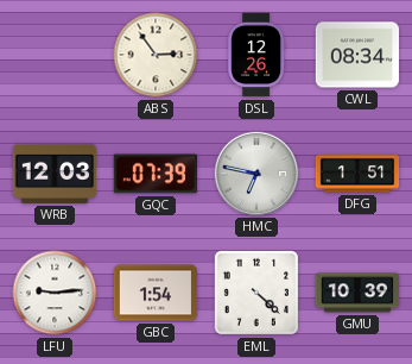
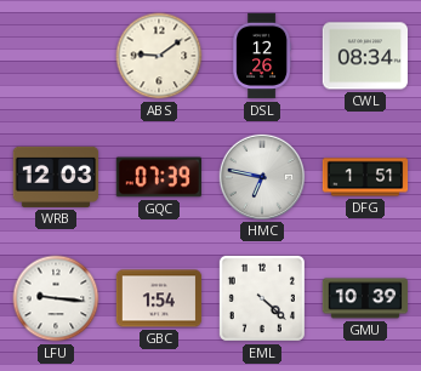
ABS: 2:54 -> 9:09
LFU: 9:14 -> 9:16
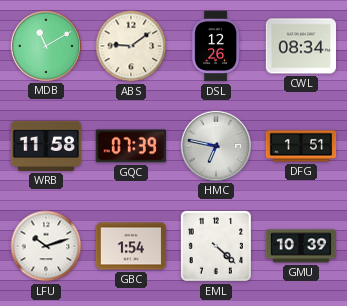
MDB: none -> 11:10
WRB: 12:03 -> 11:58
LFU: 9:16 -> 10:12
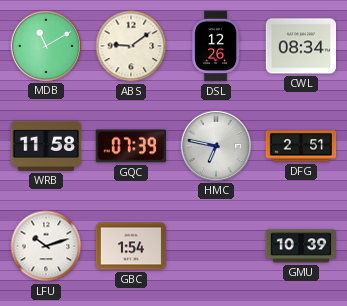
DFG: 1:51 -> 2:51
EML: 4:22 -> none
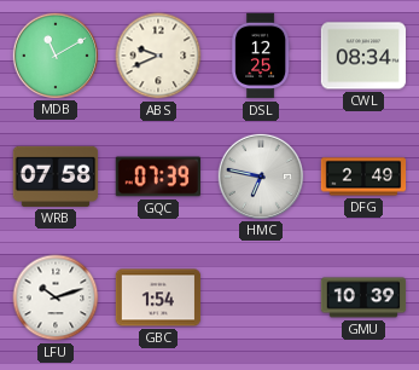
ABS: 9:09 -> 9:41
DSL: 12:26 -> 12:25
WRB: 11:58 -> 07:58
DFG: 2:51 -> 2:49
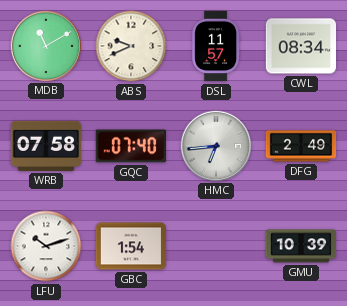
DSL: 12:25 -> 11:57
GQC: 07:39 -> 07:40
HMC: 6:47 -> 6:44
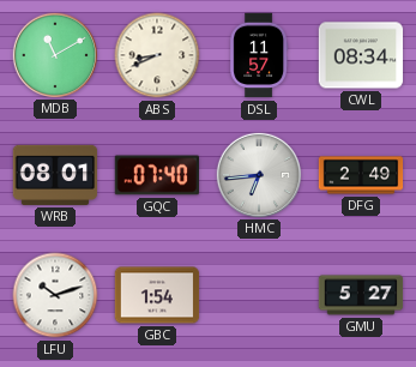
ABS: 9:41 -> 8:41
WRB: 07:58 -> 08:01
GMU: 10:39 -> 5:27
